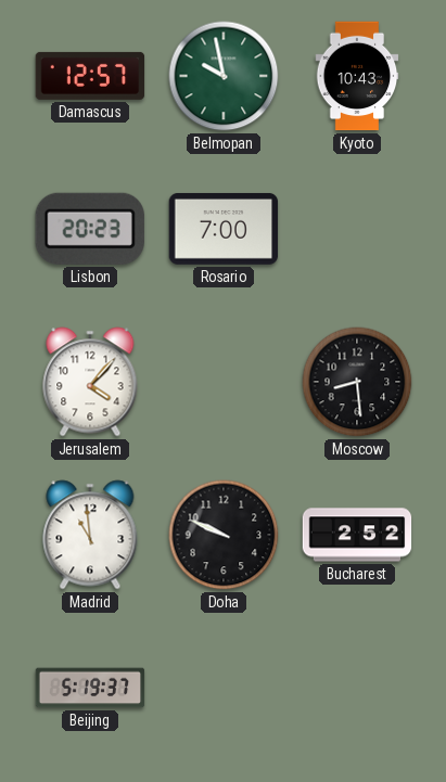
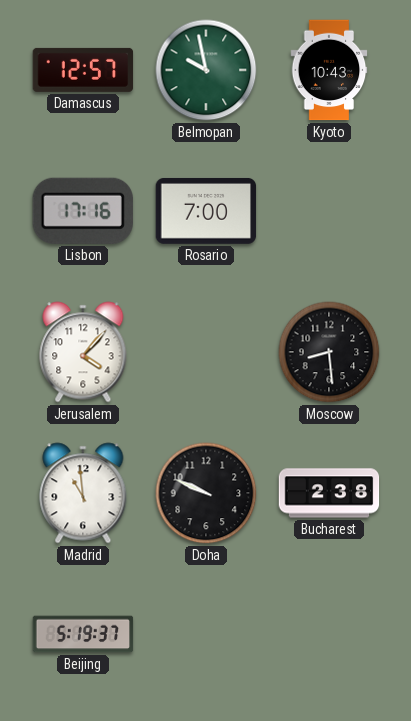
Lisbon: 20:23 -> 17:16
Bucharest: 2:52 -> 2:38
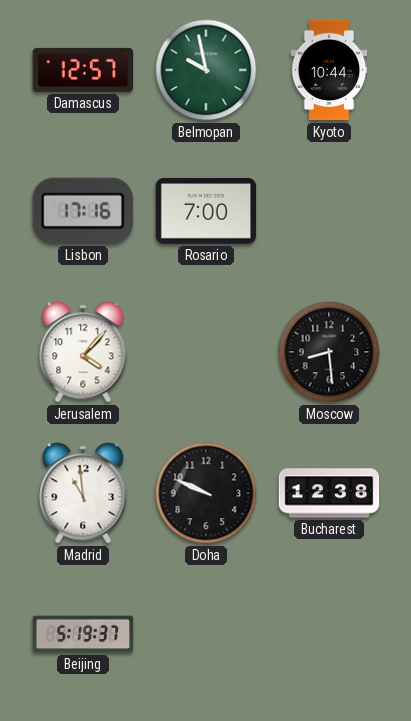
Kyoto: 10:43 -> 10:44
Bucharest: 2:38 -> 12:38
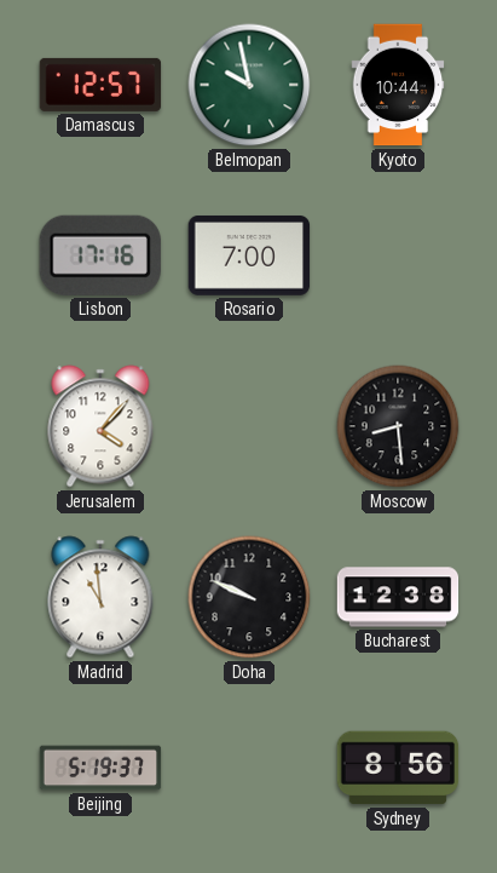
Sydney: none -> 8:56
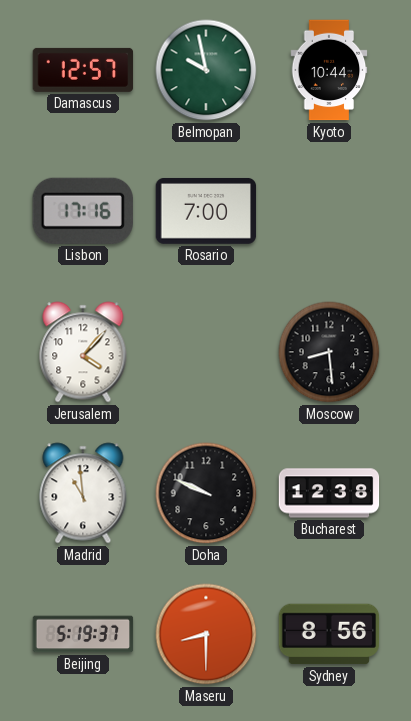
Maseru: none -> 8:30
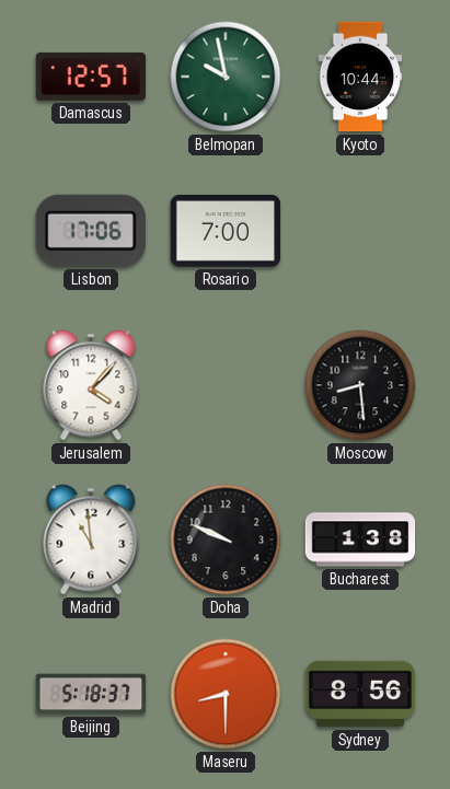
Lisbon: 17:16 -> 17:06
Bucharest: 12:38 -> 1:38
Beijing: 5:19 -> 5:18
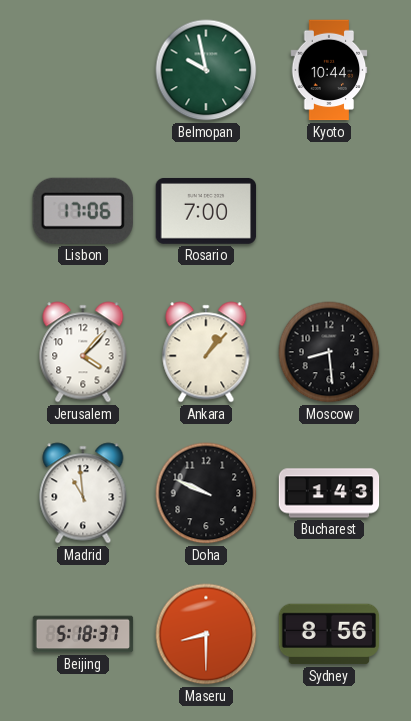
Damascus: 12:57 -> none
Ankara: none -> 1:07
Bucharest: 1:38 -> 1:43
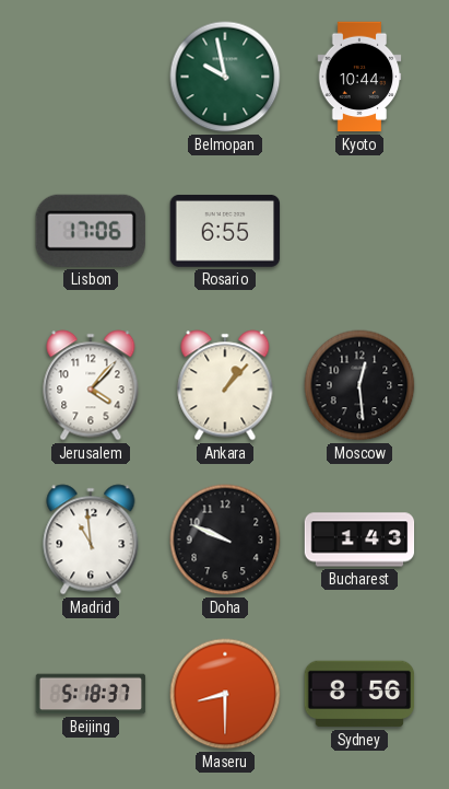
Rosario: 7:00 -> 6:55
Moscow: 8:29 -> 12:29
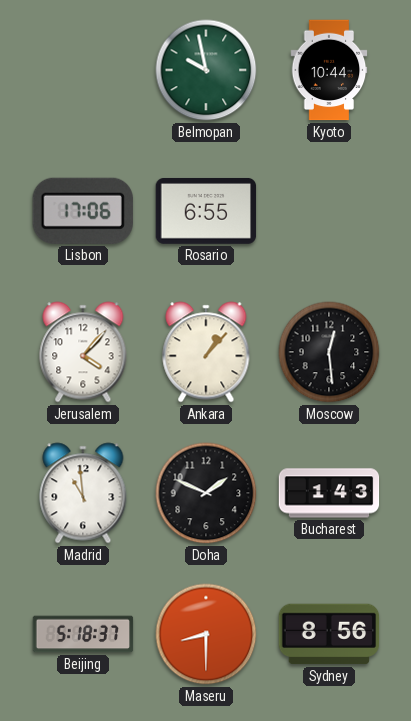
Doha: 9:49 -> 1:49
